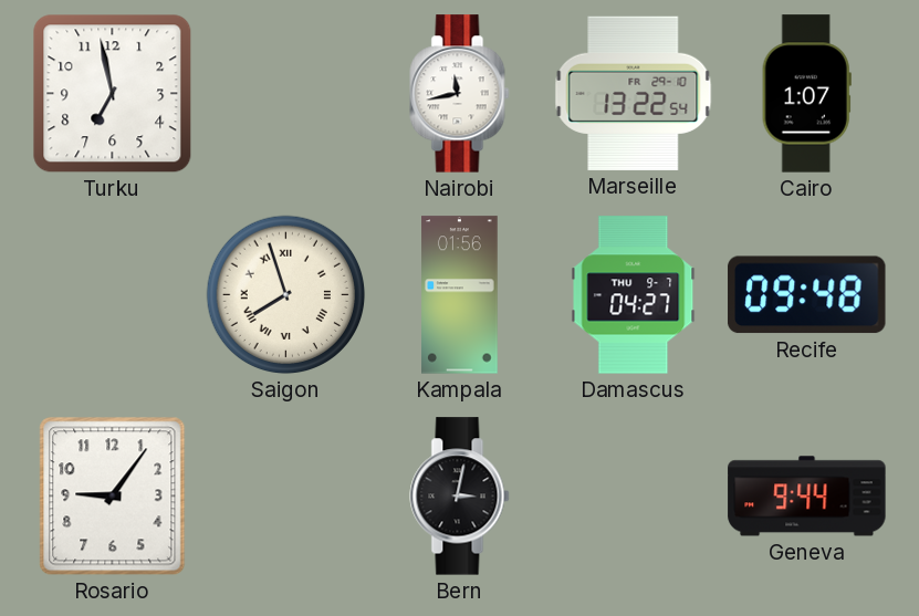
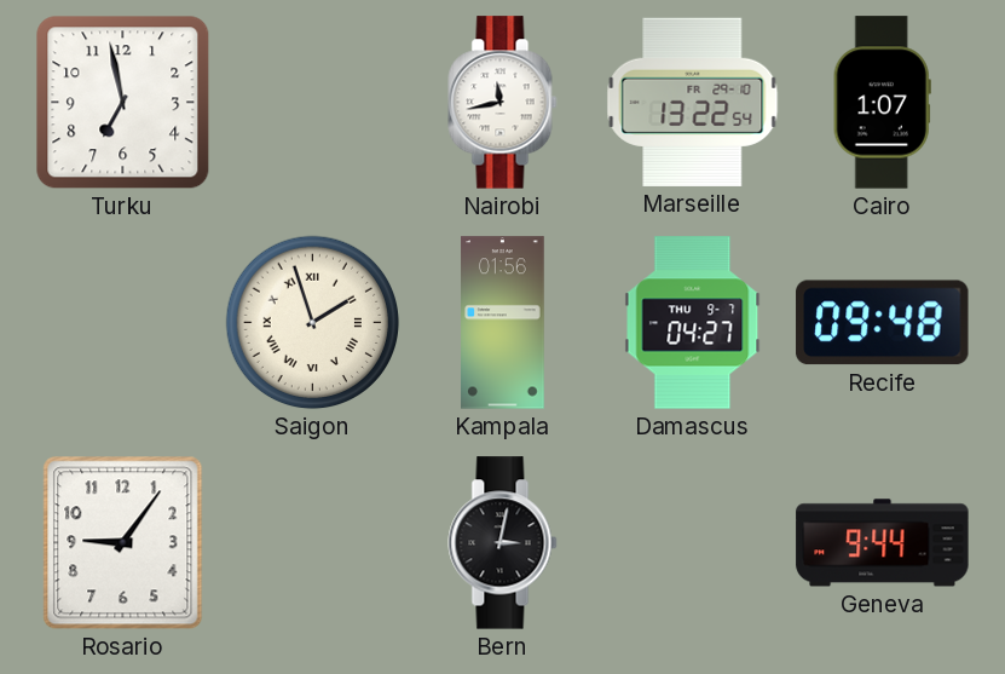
Saigon: 7:57 -> 1:57
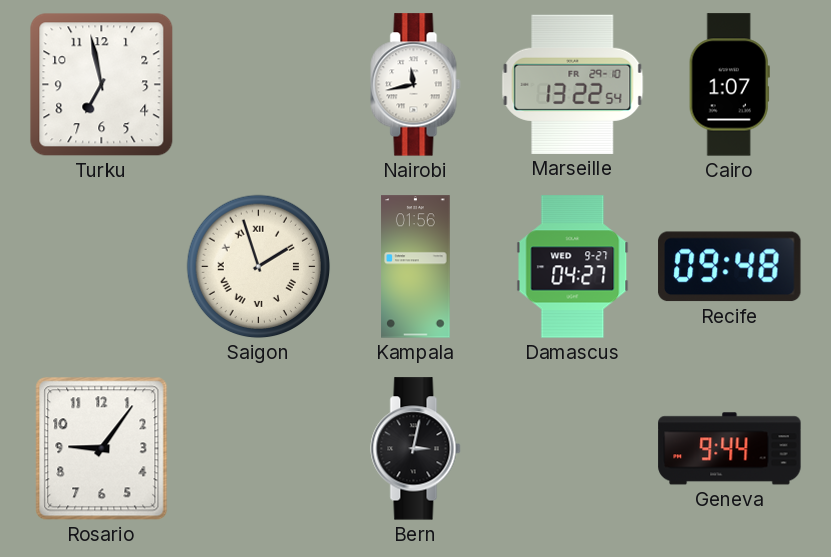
Damascus date: THU 9-7 -> WED 9-27
